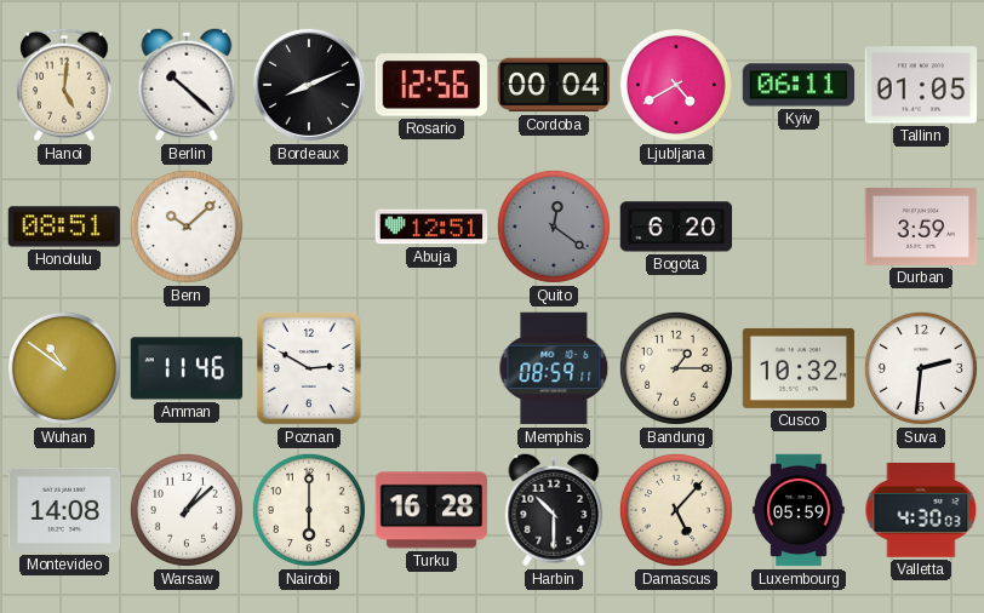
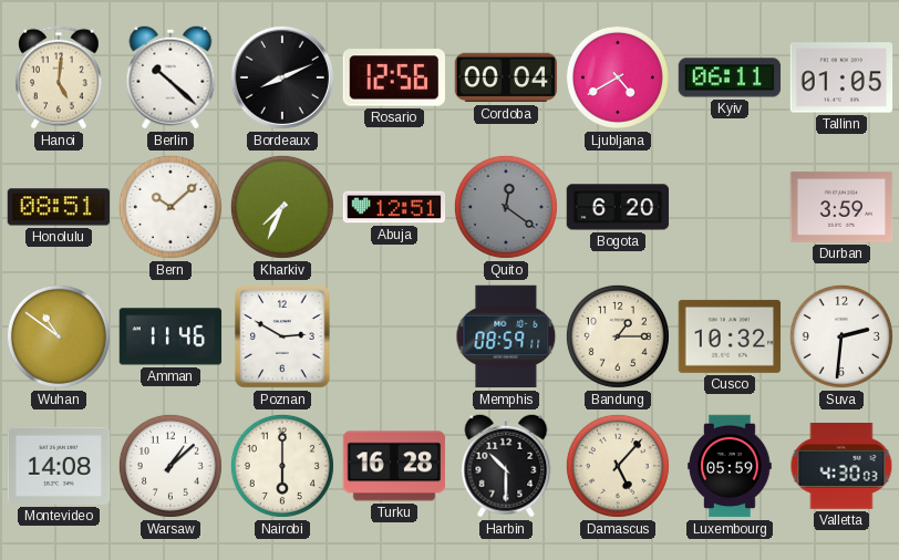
Kharkiv: none -> 7:34
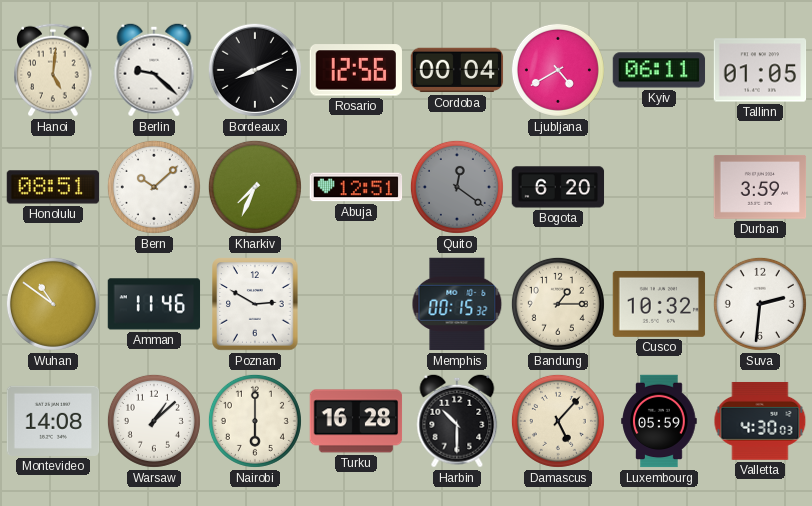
Berlin: 10:22 -> 9:22
Memphis: 08:59 -> 00:15
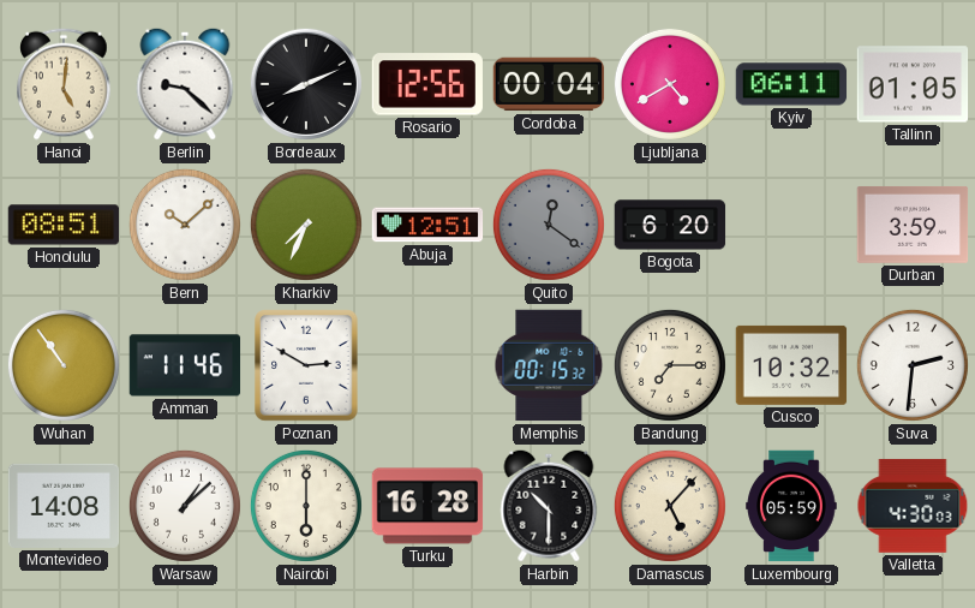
Wuhan: 10:51 -> 10:54
Bandung: 1:15 -> 7:15
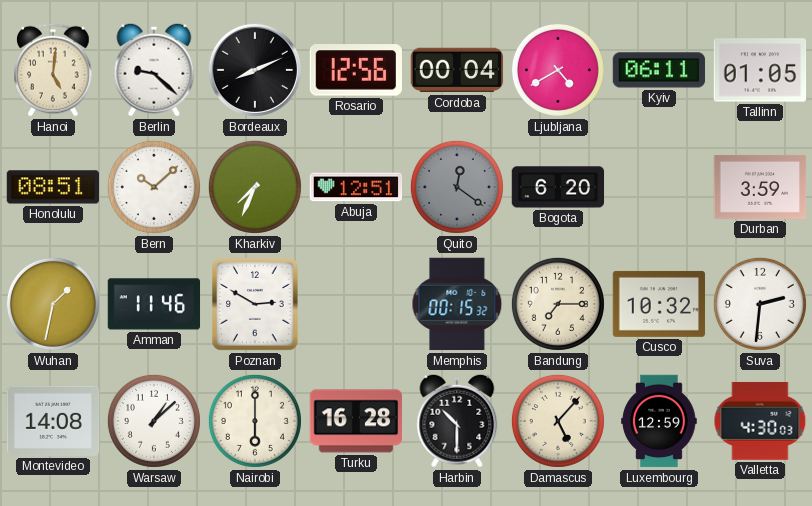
Wuhan: 10:54 -> 1:32
Luxembourg: 05:59 -> 12:59
